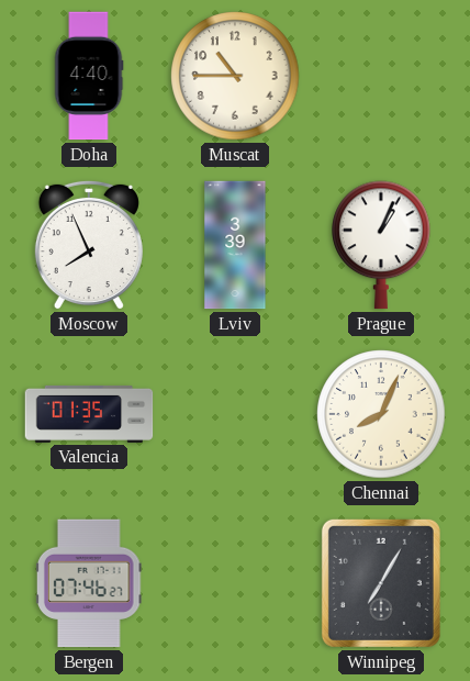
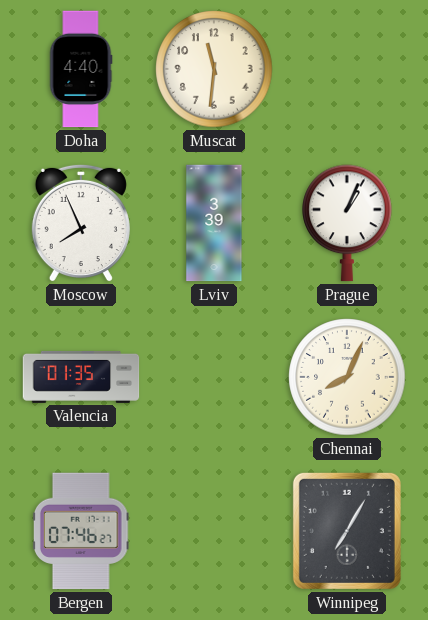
Muscat: 10:45 -> 11:31
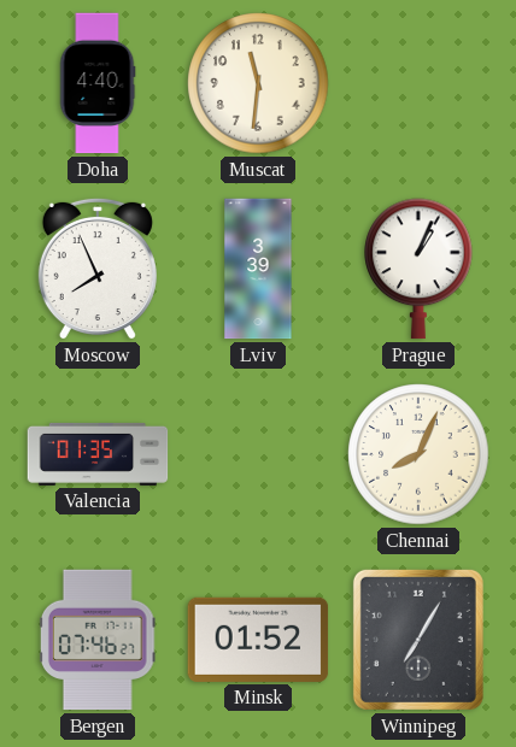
Minsk: none -> 01:52
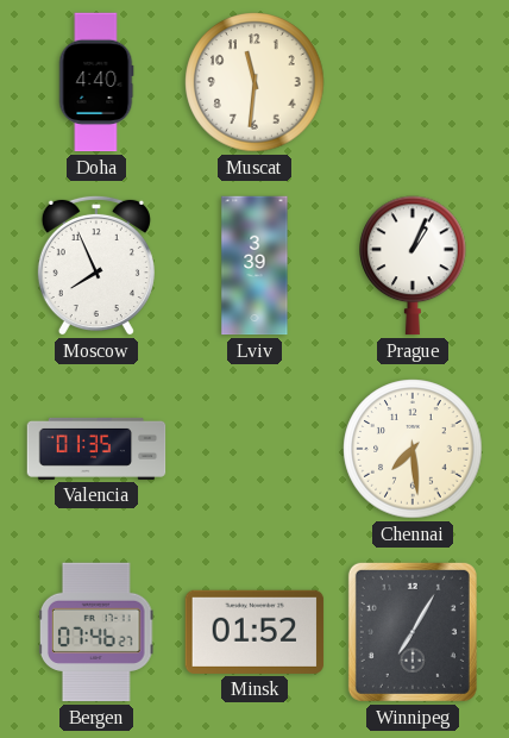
Chennai: 8:04 -> 7:29
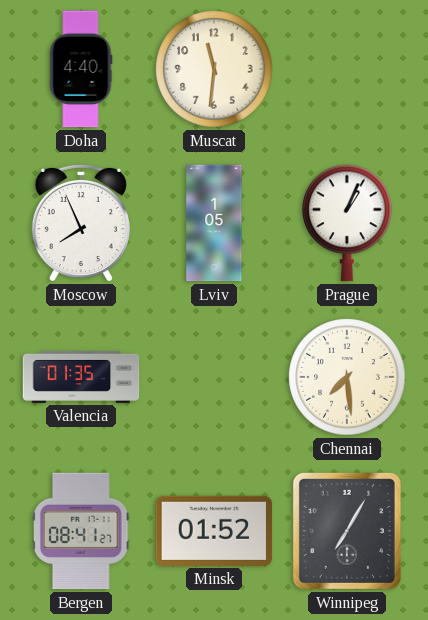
Lviv: 3:39 -> 1:05
Bergen: 07:46 -> 08:41
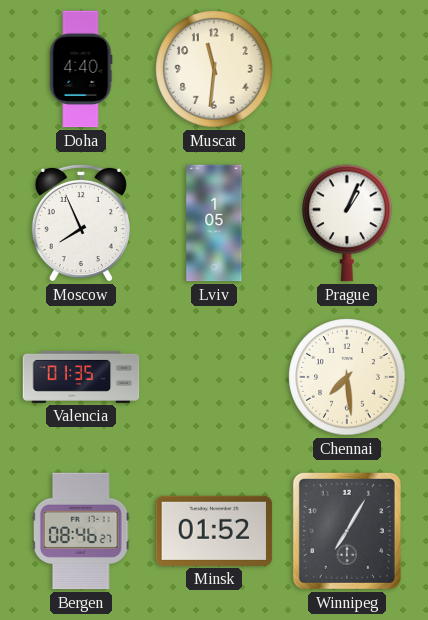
Bergen: 08:41 -> 08:46
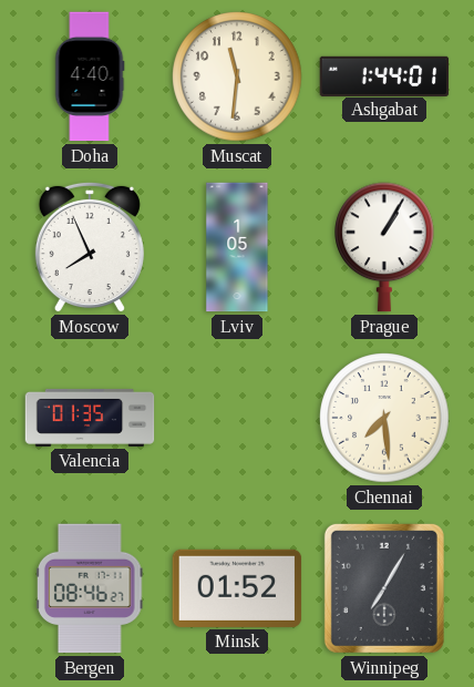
Ashgabat: none -> 1:44
Prague: 1:04 -> 1:05
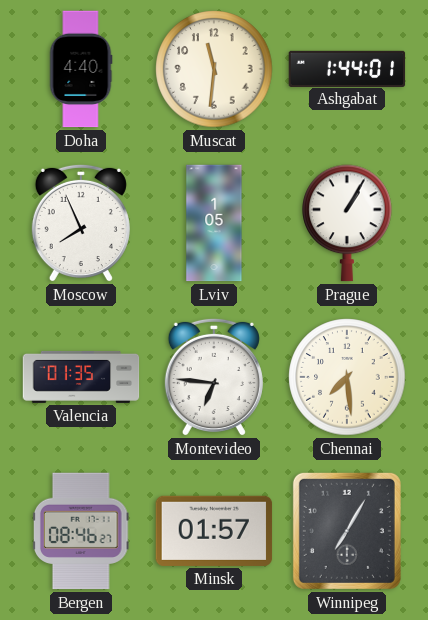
Montevideo: none -> 6:46
Minsk: 01:52 -> 01:57
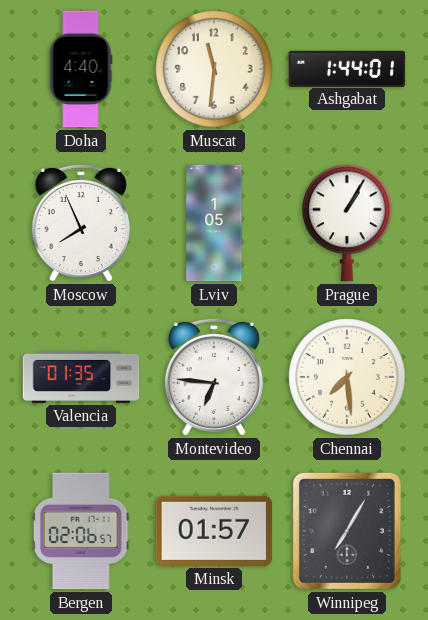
Bergen: 08:46 -> 02:06
